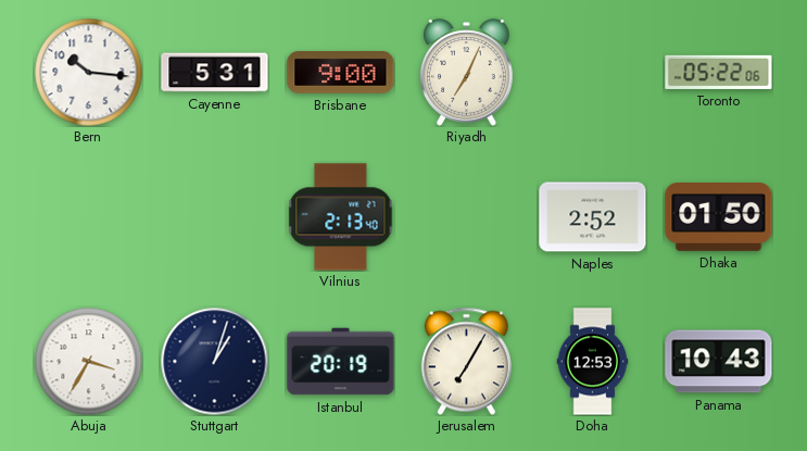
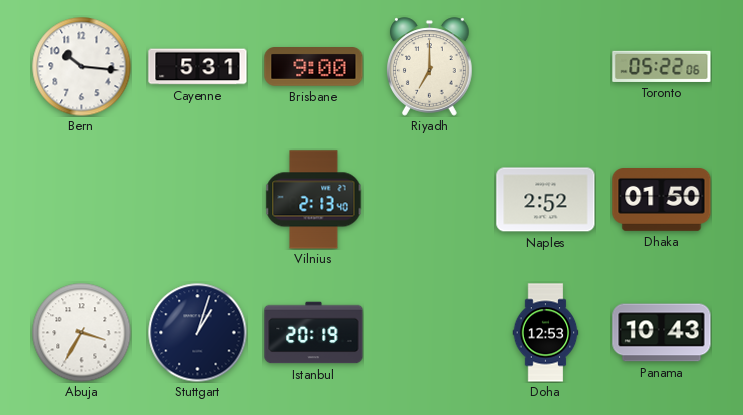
Riyadh: 7:04 -> 7:00
Jerusalem: 7:05 -> none
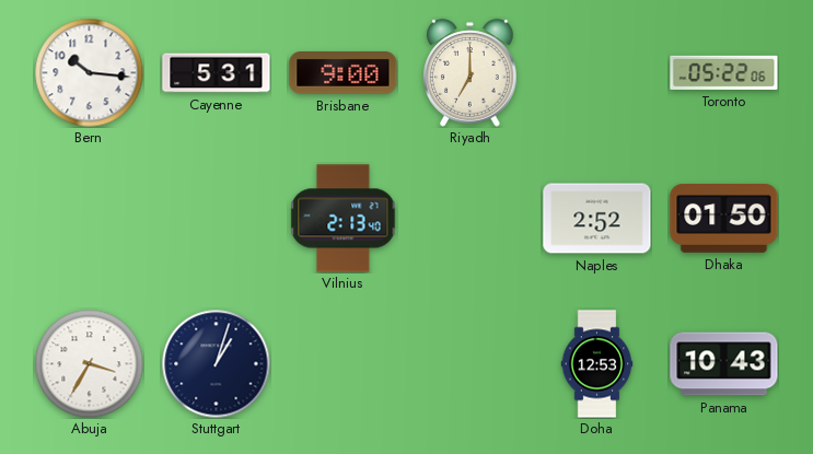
Istanbul: 20:19 -> none
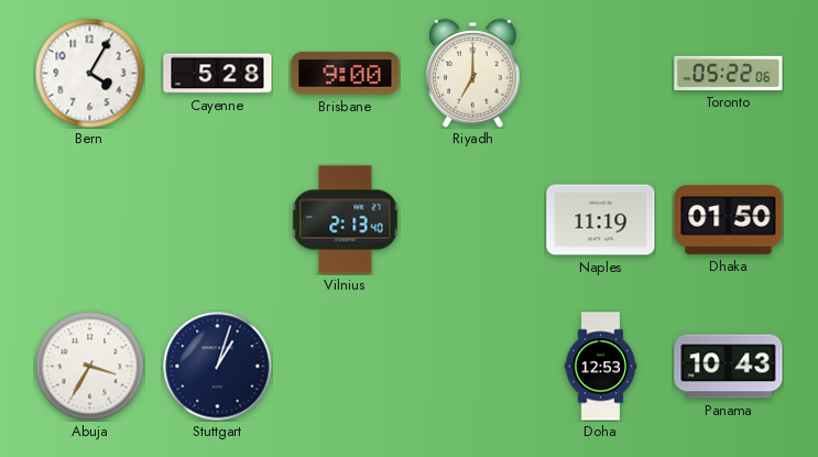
Bern: 10:16 -> 4:05
Cayenne: 5:31 -> 5:28
Naples: 2:52 -> 11:19
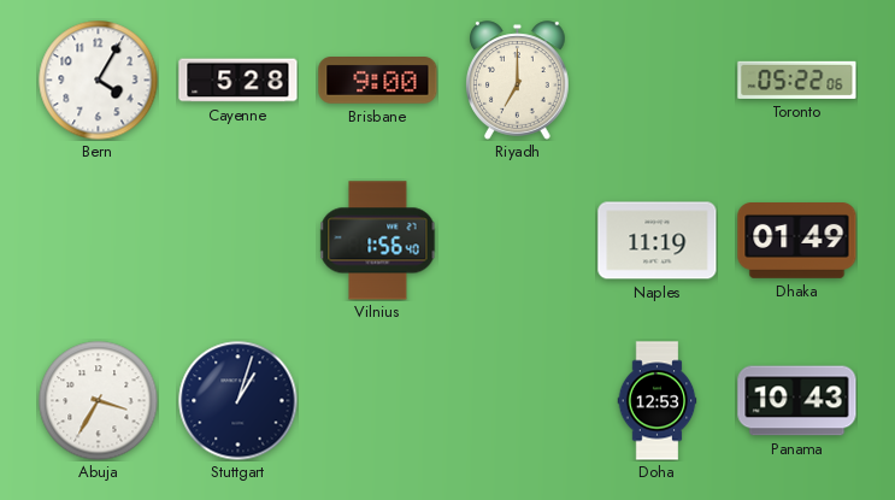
Vilnius: 2:13 -> 1:56
Dhaka: 01:50 -> 01:49
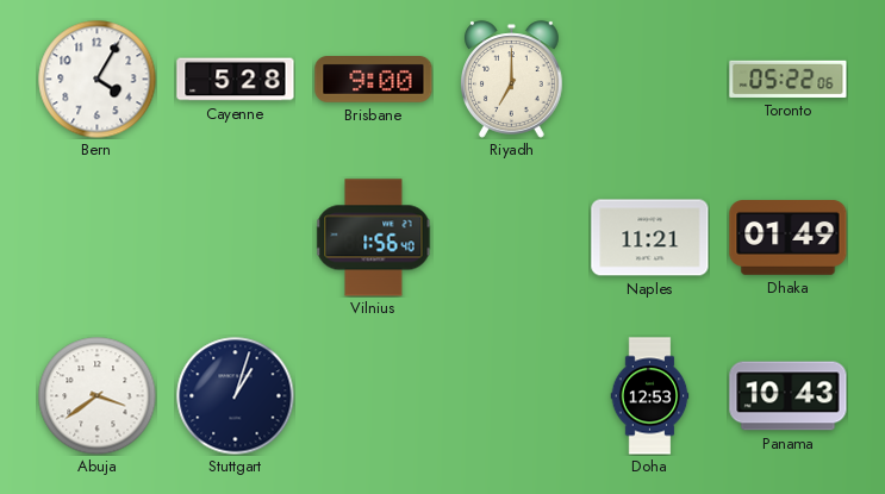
Naples: 11:19 -> 11:21
Abuja: 3:35 -> 3:39
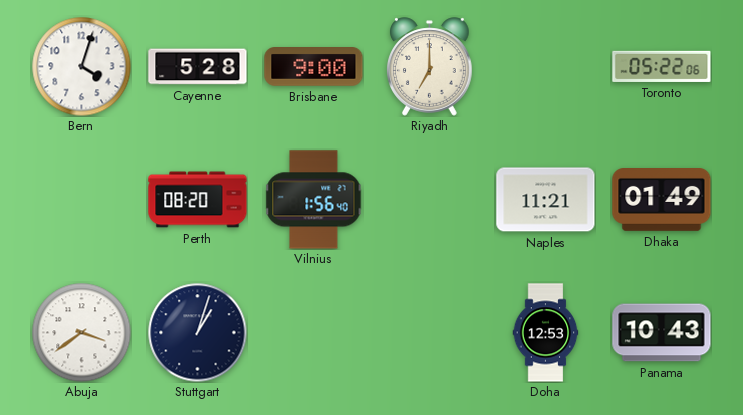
Bern: 4:05 -> 4:03
Perth: none -> 08:20
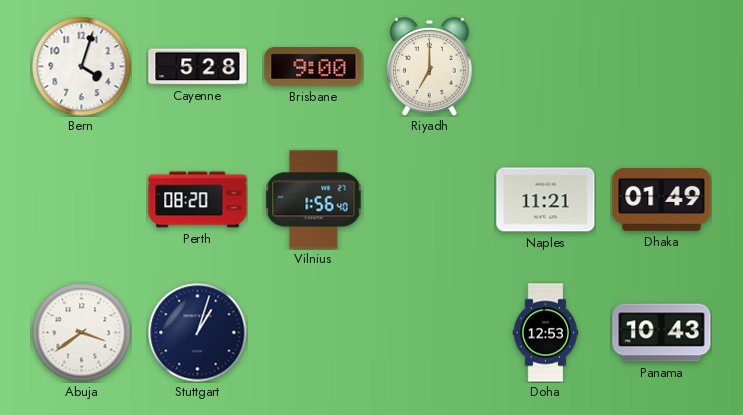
Toronto: 05:22 -> none
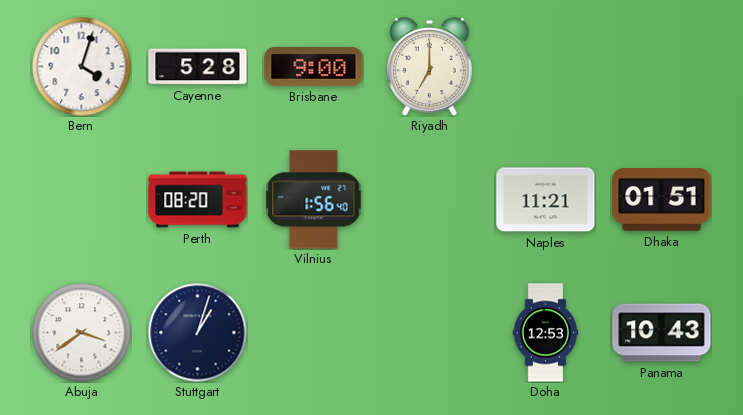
Dhaka: 01:49 -> 01:51
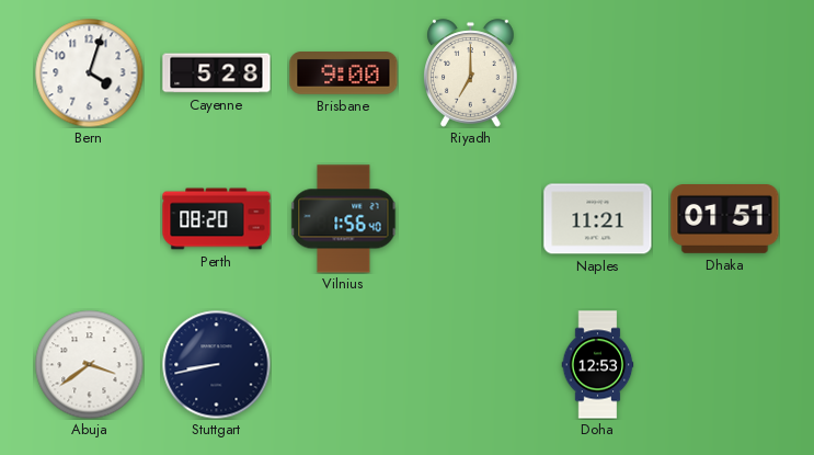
Stuttgart: 1:03 -> 8:43
Panama: 10:43 -> none
